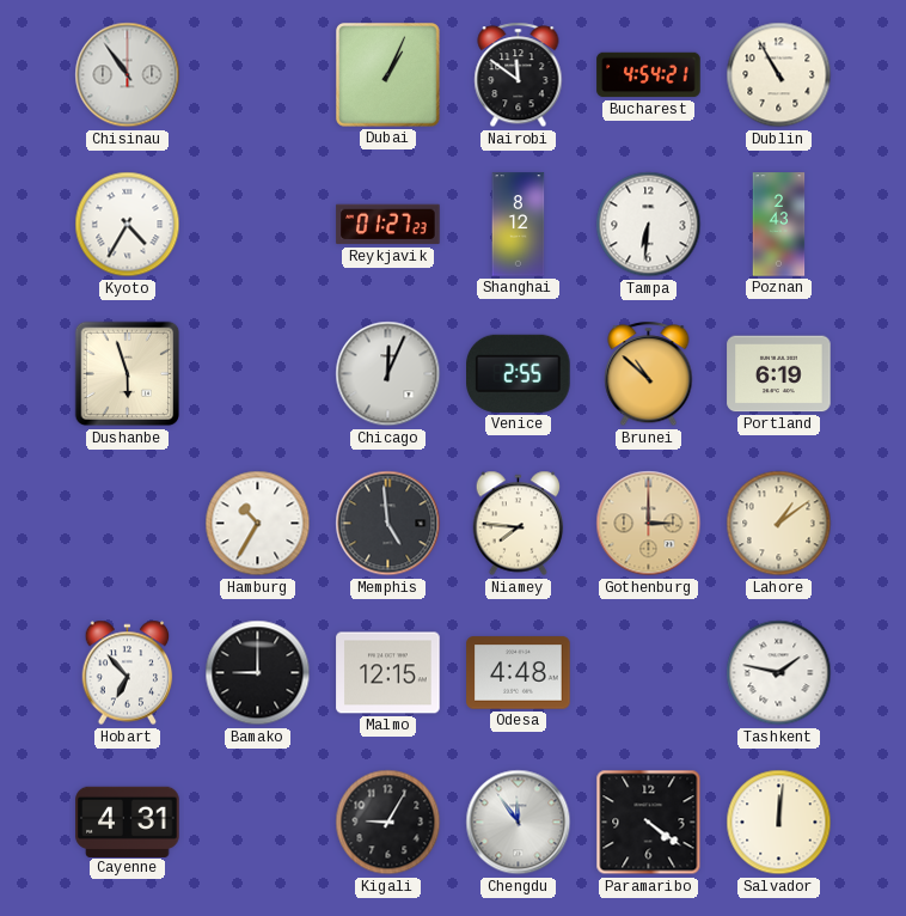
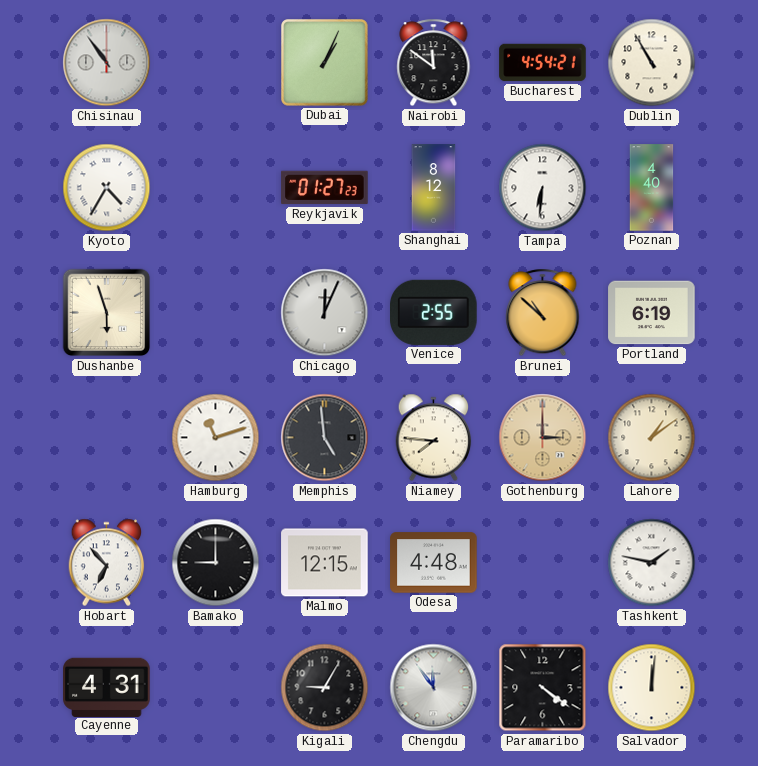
Poznan: 2:43 -> 4:40
Hamburg: 10:35 -> 11:12
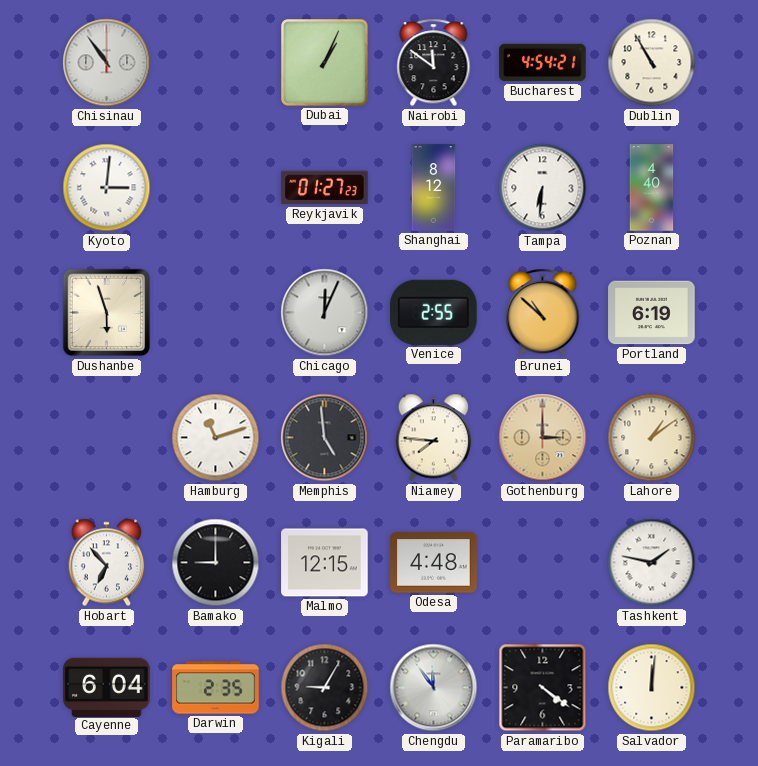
Kyoto: 4:35 -> 3:01
Cayenne: 4:31 -> 6:04
Darwin: none -> 2:35
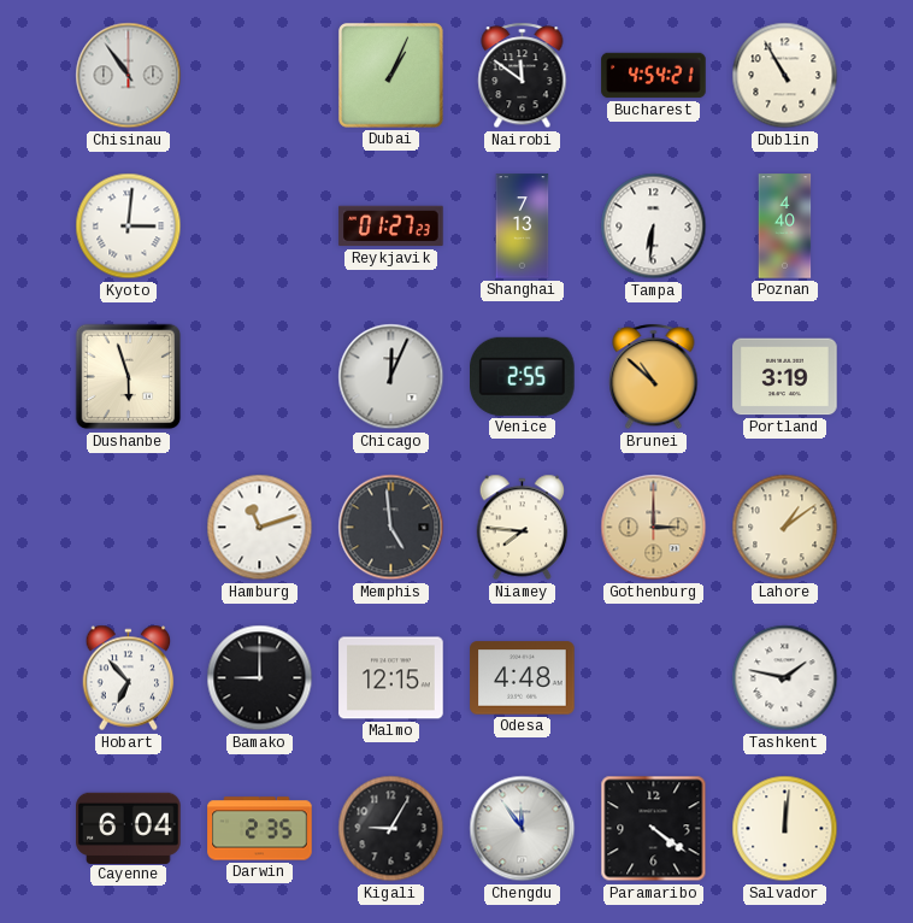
Shanghai: 8:12 -> 7:13
Portland: 6:19 -> 3:19
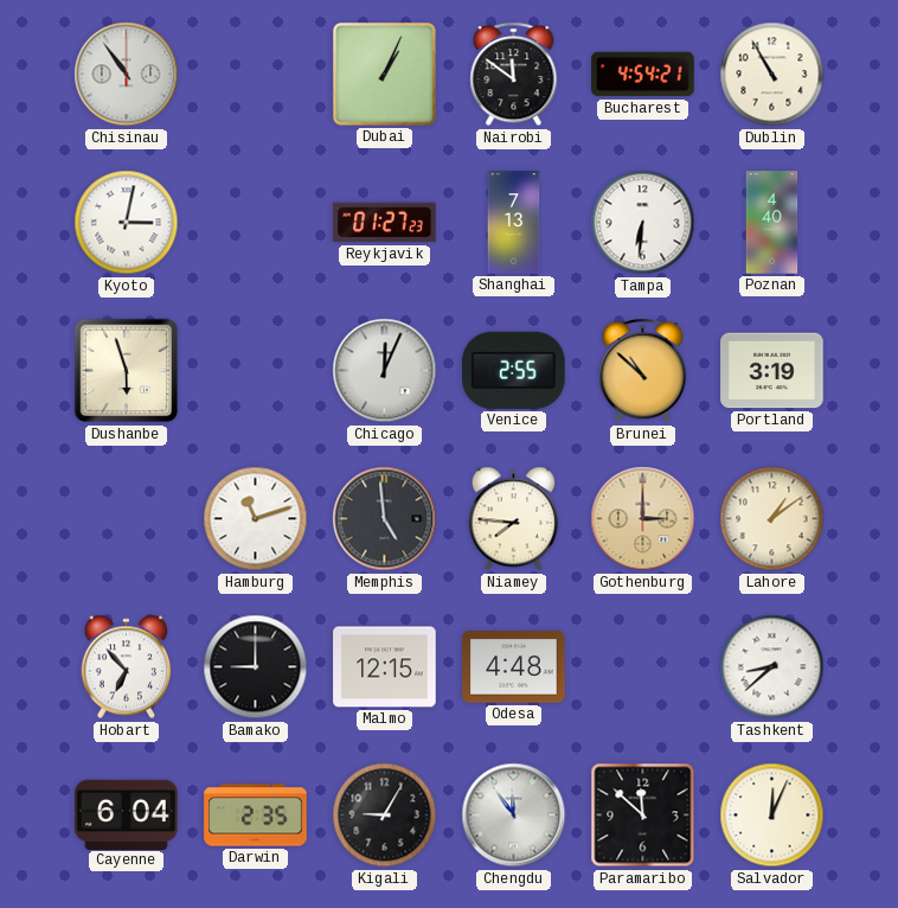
Kyoto: 3:01 -> 3:02
Tashkent: 1:47 -> 8:38
Paramaribo: 4:21 -> 11:52
Salvador: 12:01 -> 12:04
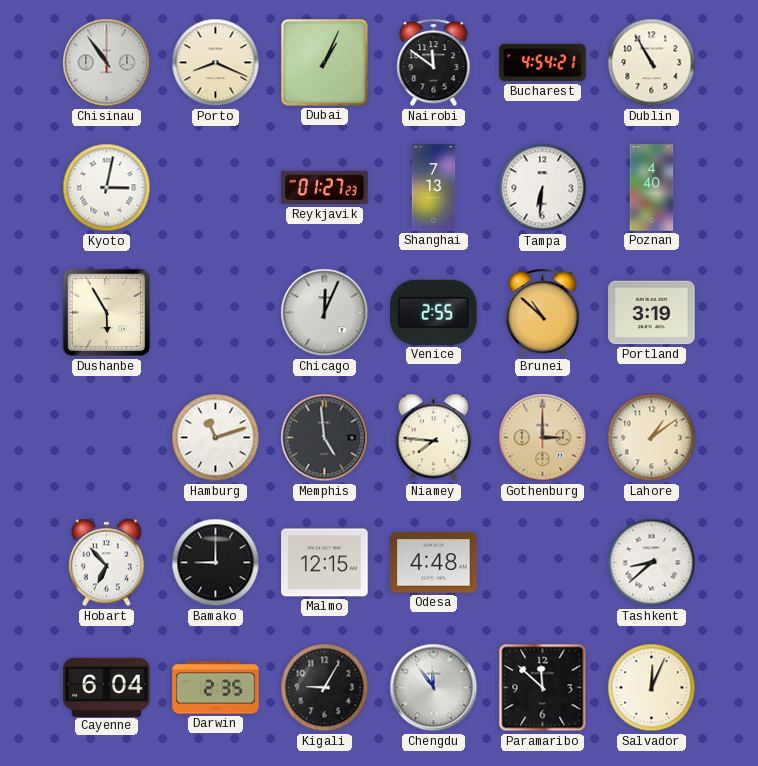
Porto: none -> 8:19
Dushanbe: 5:57 -> 5:55
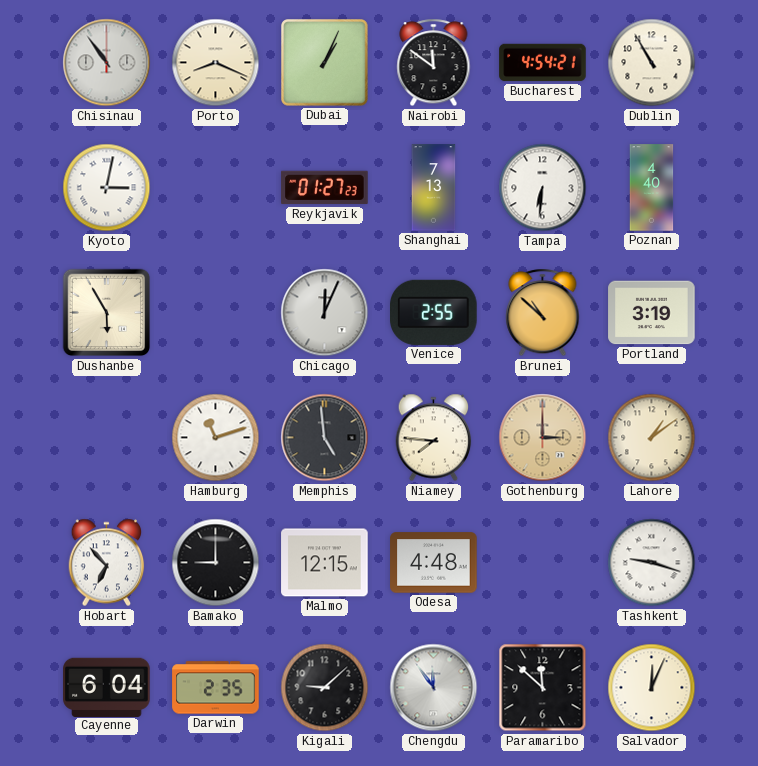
Tashkent: 8:38 -> 9:18
Kigali: 9:05 -> 9:08
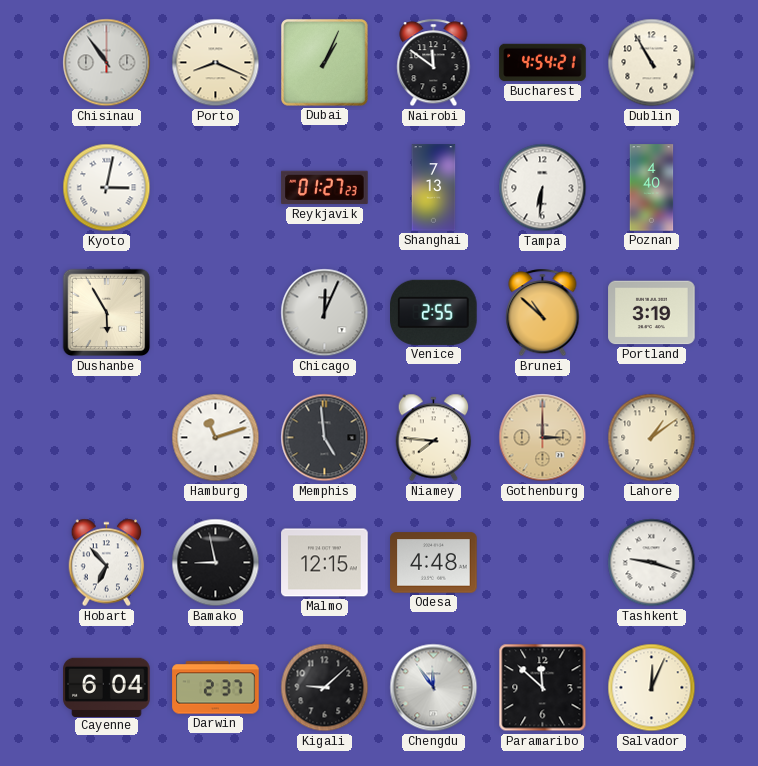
Bamako: 9:00 -> 8:58
Darwin: 2:35 -> 2:37
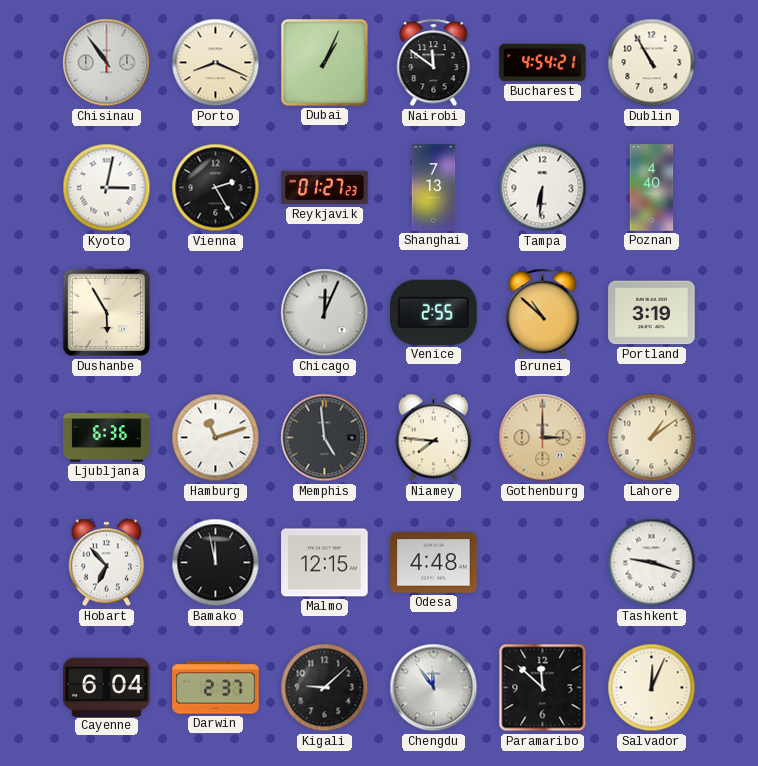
Vienna: none -> 2:25
Ljubljana: none -> 6:36
Bamako: 8:58 -> 11:58
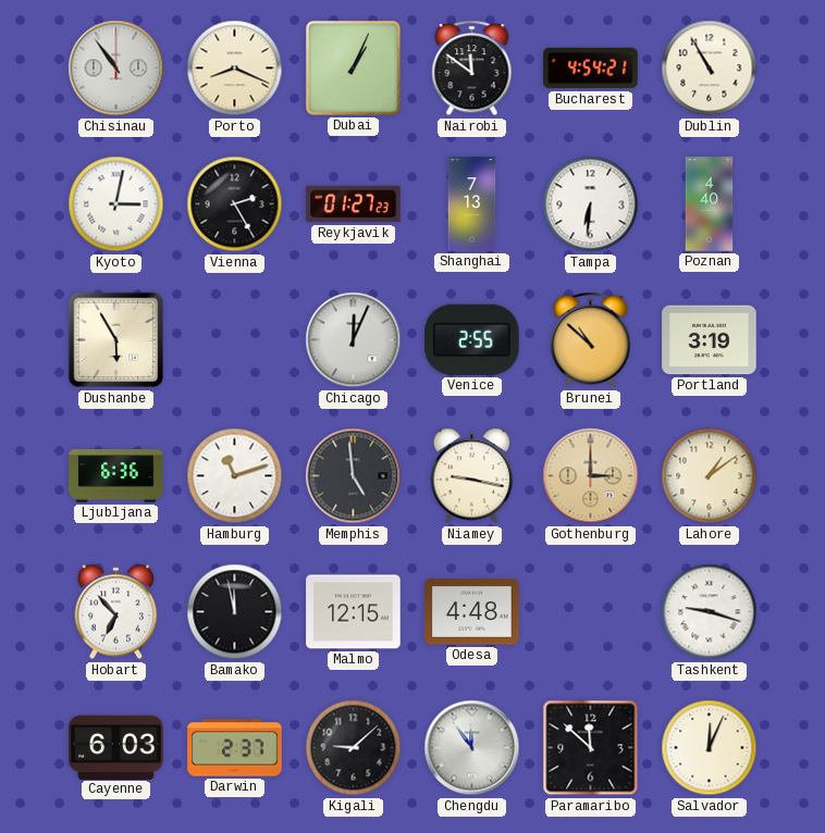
Niamey: 7:46 -> 9:17
Cayenne: 6:04 -> 6:03
